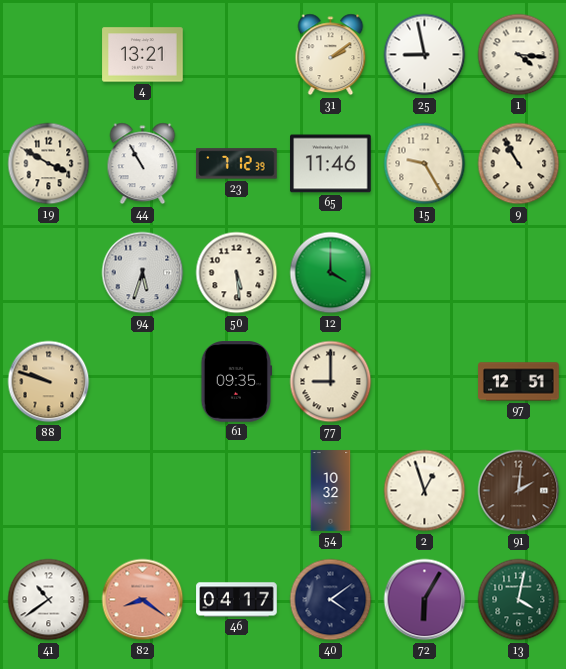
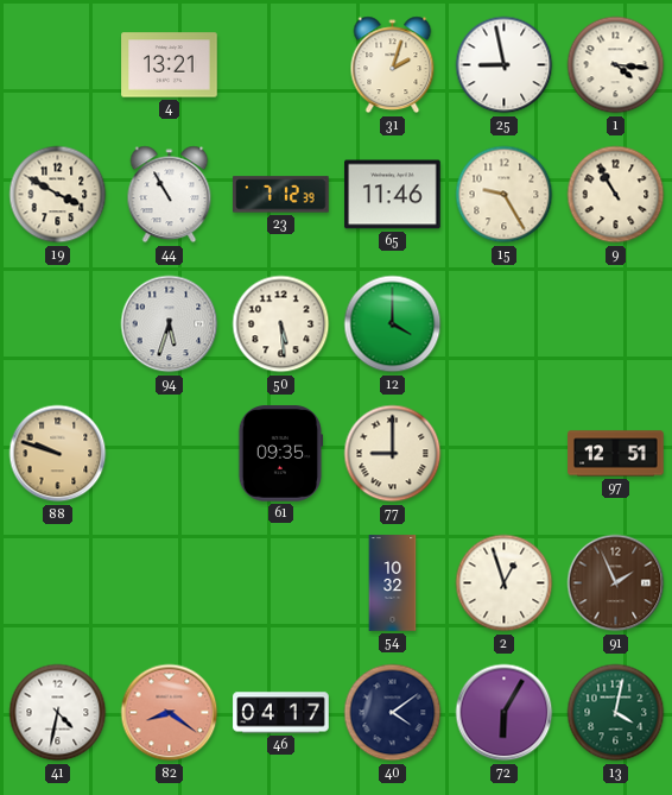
31: 2:09 -> 2:03
91: 2:01 -> 1:56
41: 10:39 -> 4:32
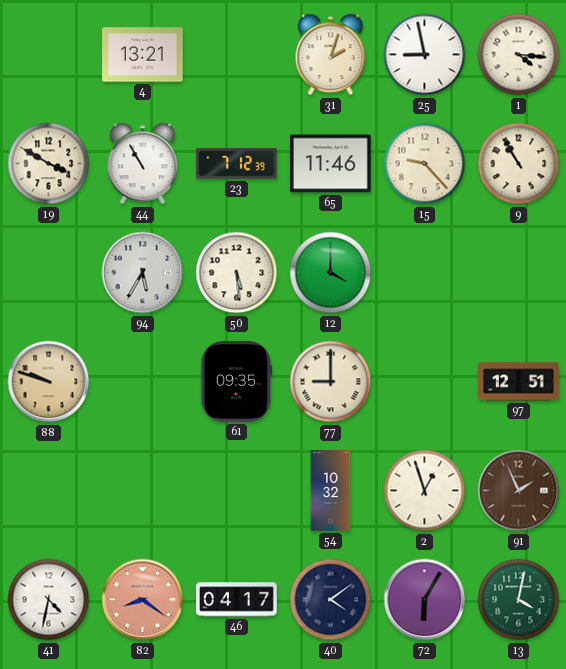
15: 9:25 -> 9:23
94: 5:33 -> 5:35
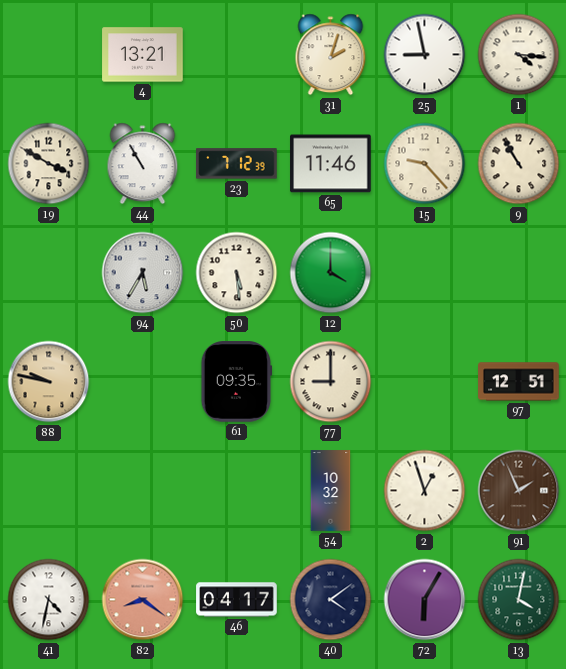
88: 9:48 -> 9:47
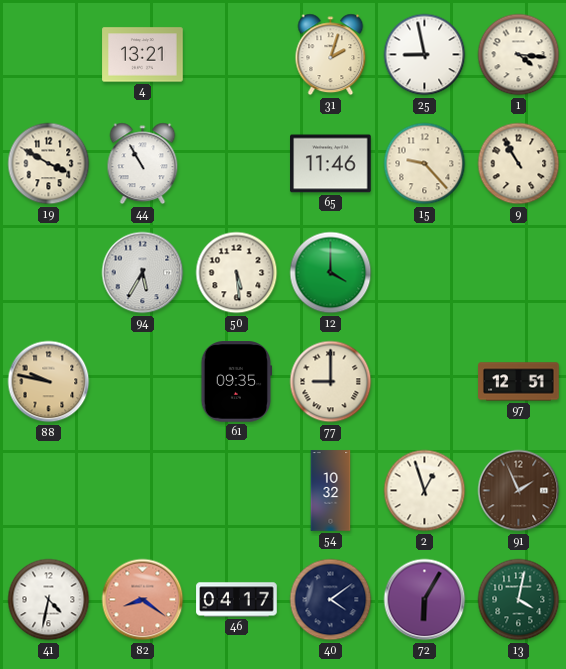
23: 7:12 -> none
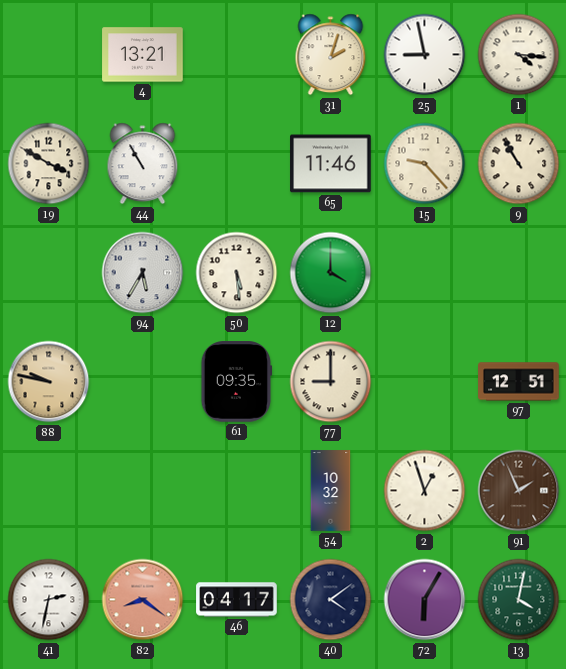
41: 4:32 -> 2:32
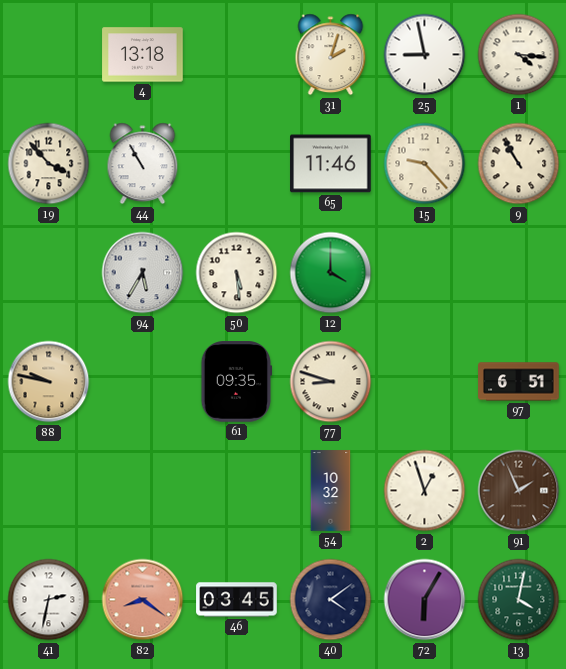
4: 13:21 -> 13:18
19: 3:50 -> 3:53
77: 9:00 -> 8:48
97: 12:51 -> 6:51
46: 04:17 -> 03:45
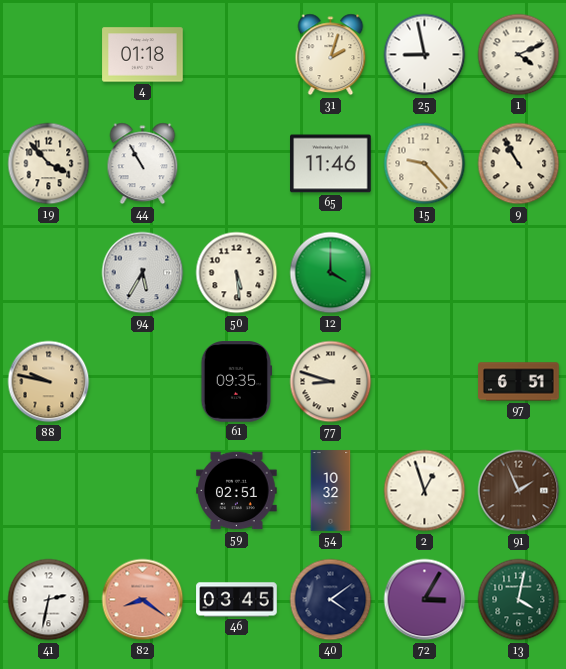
4: 13:18 -> 01:18
1: 4:16 -> 4:11
59: none -> 02:51
72: 6:05 -> 3:05
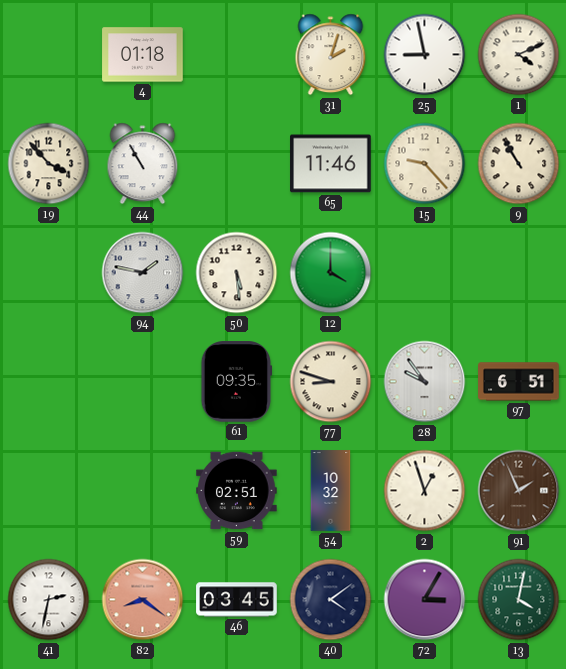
94: 5:35 -> 1:47
88: 9:47 -> none
28: none -> 9:54
